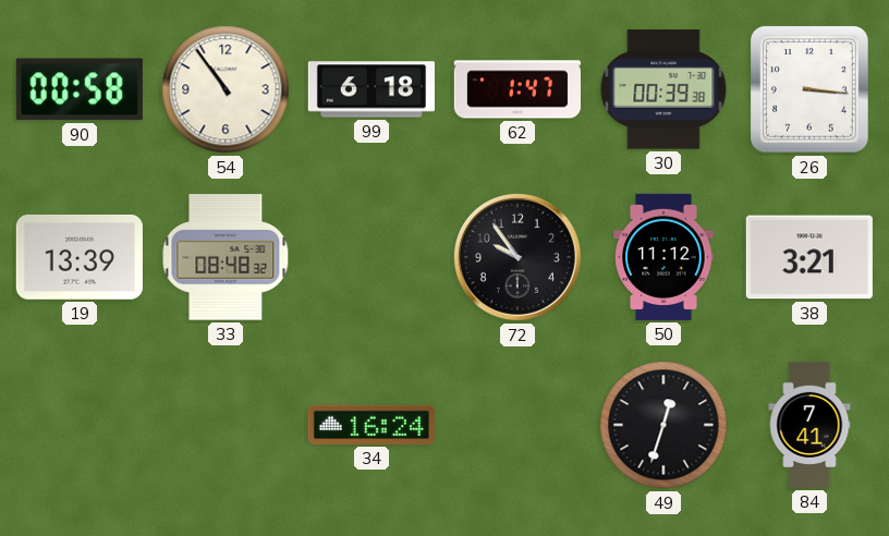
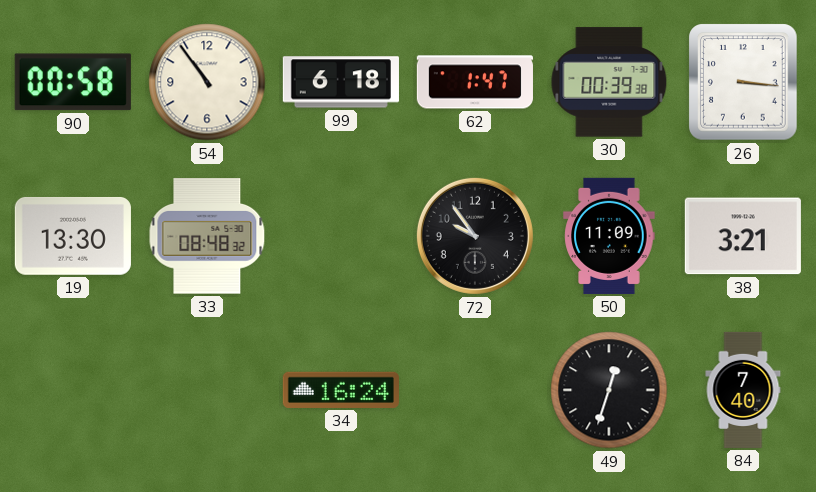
19: 13:39 -> 13:30
50: 11:12 -> 11:09
84: 7:41 -> 7:40
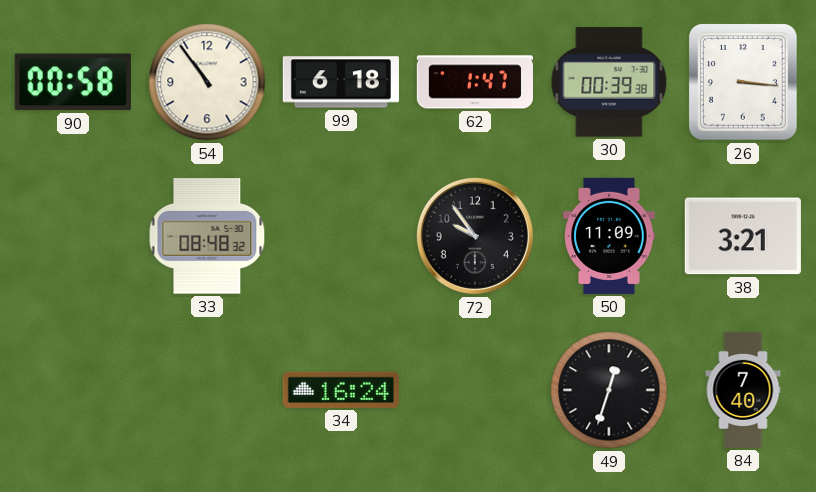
19: 13:30 -> none
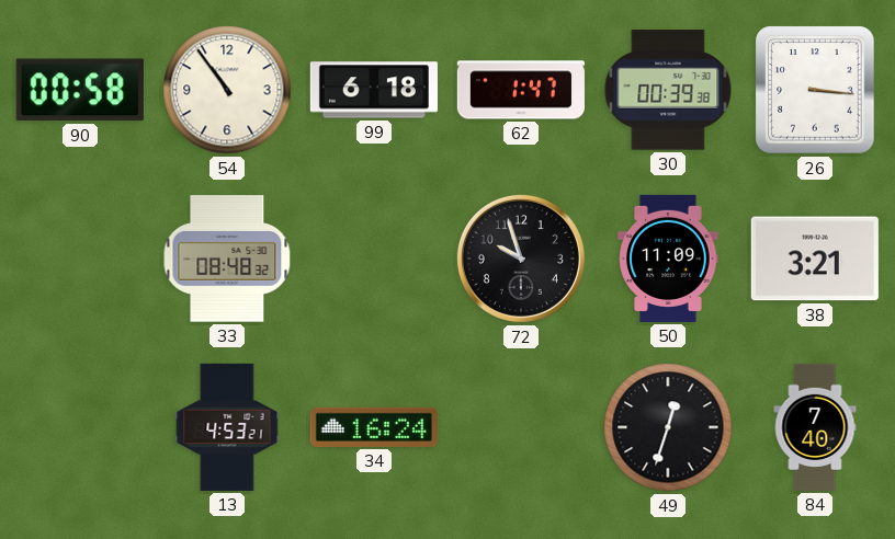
72: 9:54 -> 9:57
13: none -> 4:53
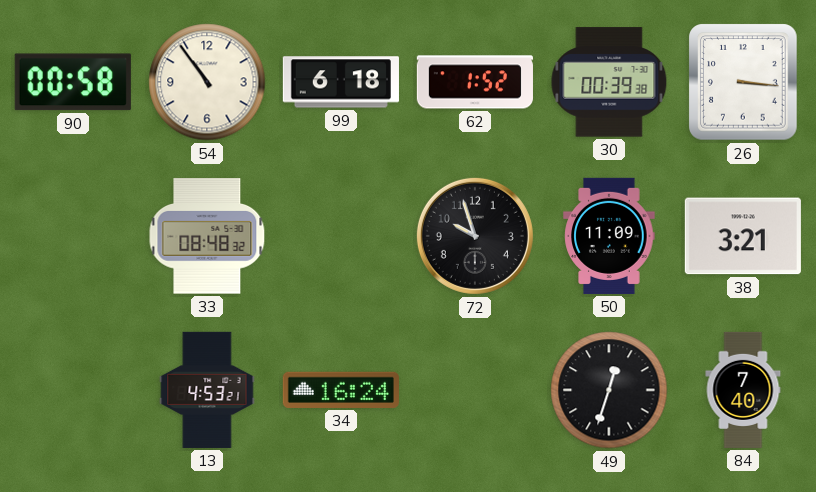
62: 1:47 -> 1:52
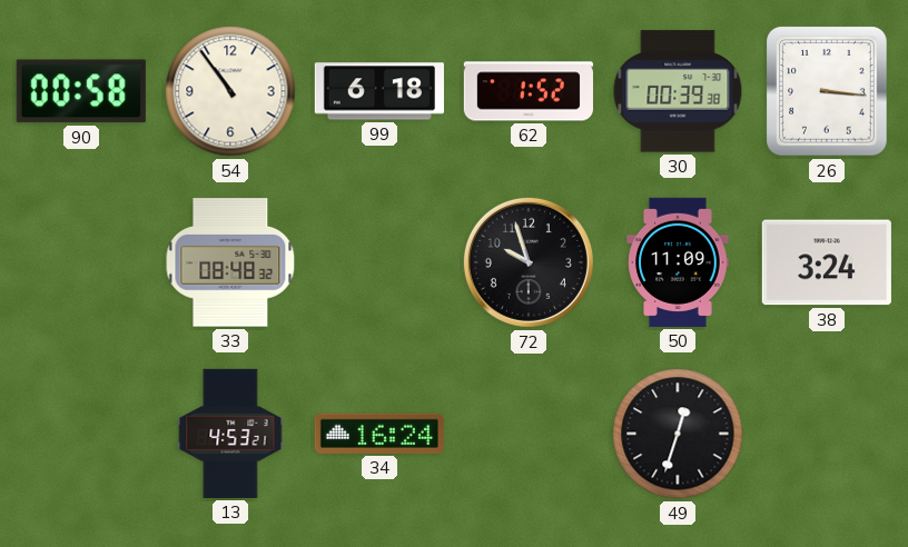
38: 3:21 -> 3:24
84: 7:40 -> none
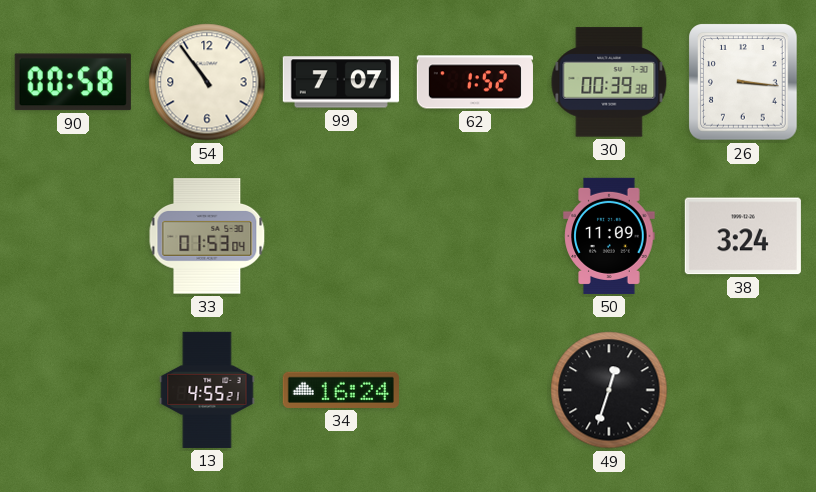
99: 6:18 -> 7:07
33: 08:48 -> 01:53
72: 9:57 -> none
13: 4:53 -> 4:55
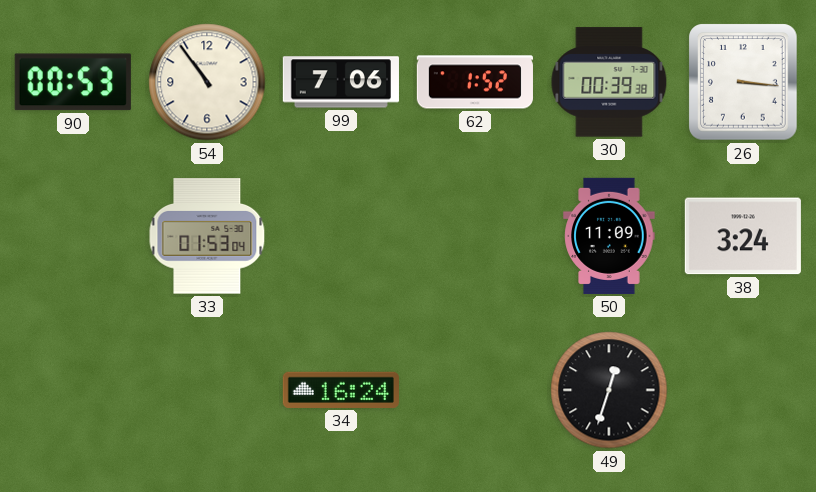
90: 00:58 -> 00:53
99: 7:07 -> 7:06
13: 4:55 -> none
